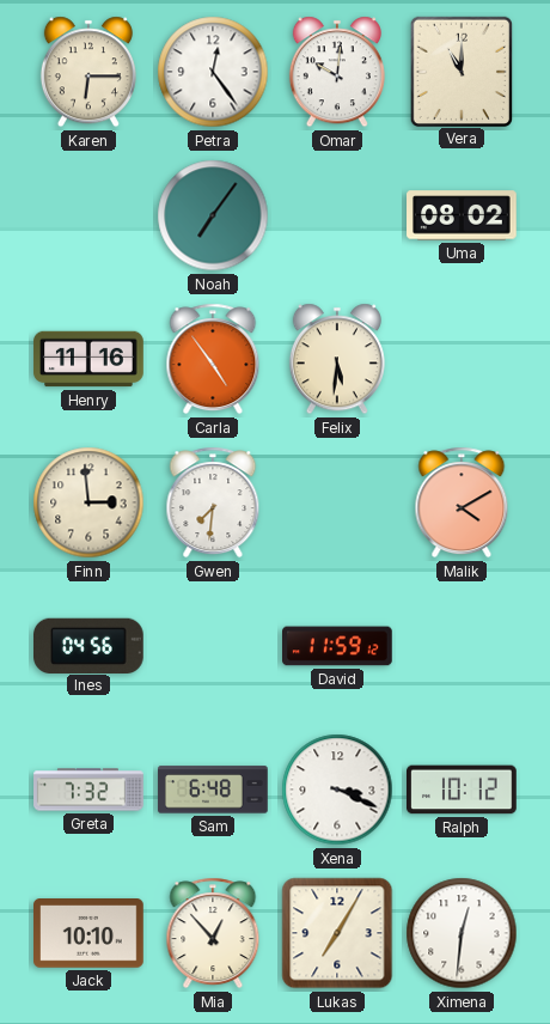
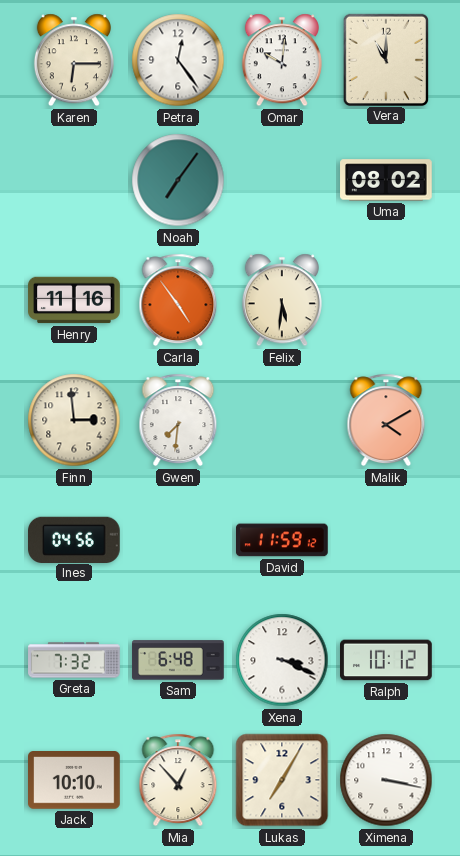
Ximena: 12:31 -> 3:17
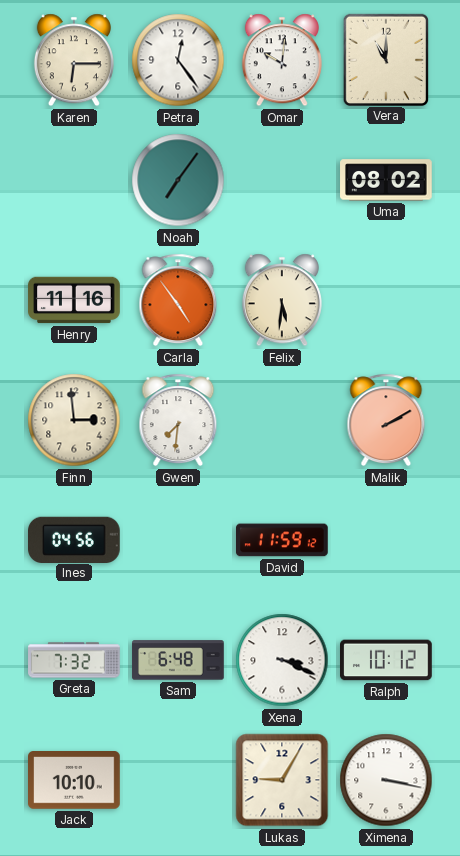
Malik: 4:10 -> 2:10
Mia: 12:53 -> none
Lukas: 7:05 -> 9:05
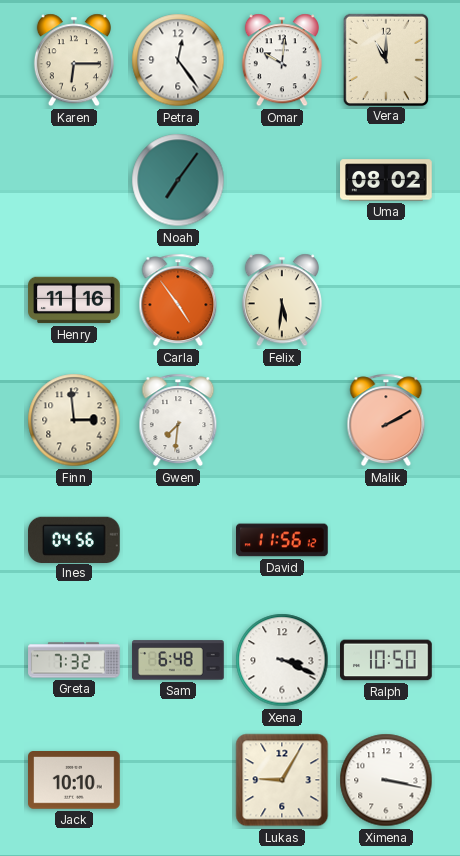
David: 11:59 -> 11:56
Ralph: 10:12 -> 10:50
